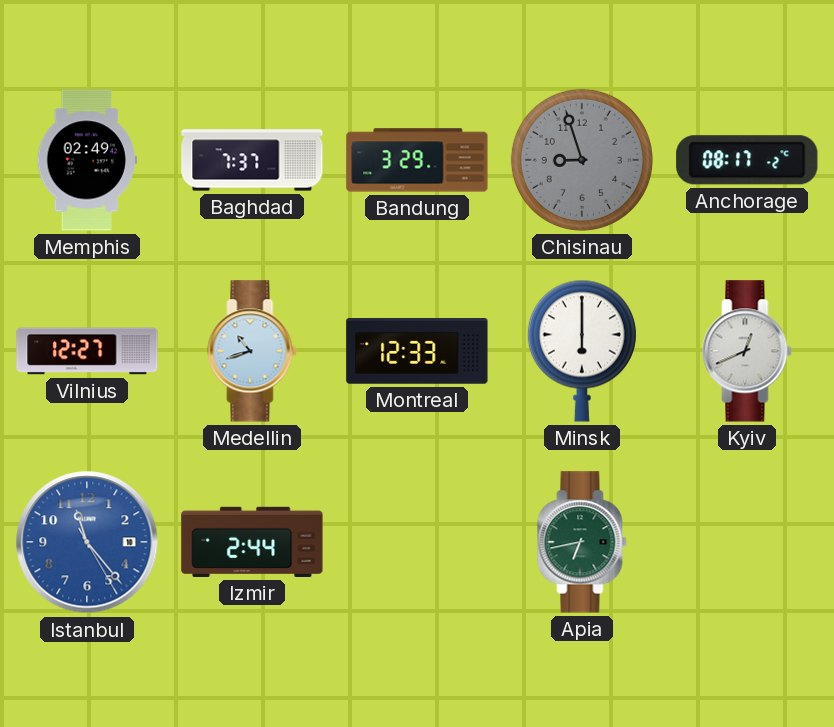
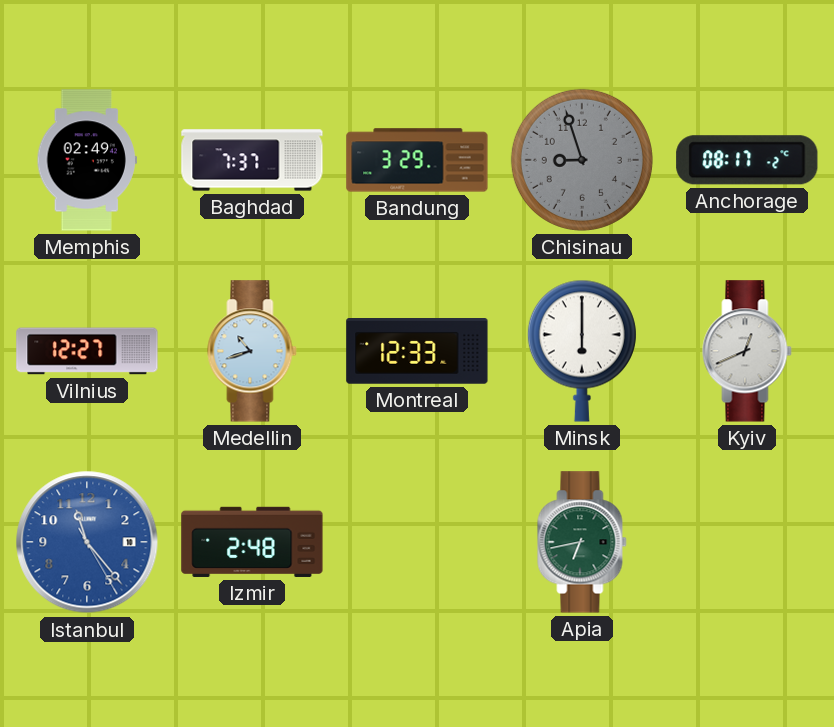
Izmir: 2:44 -> 2:48
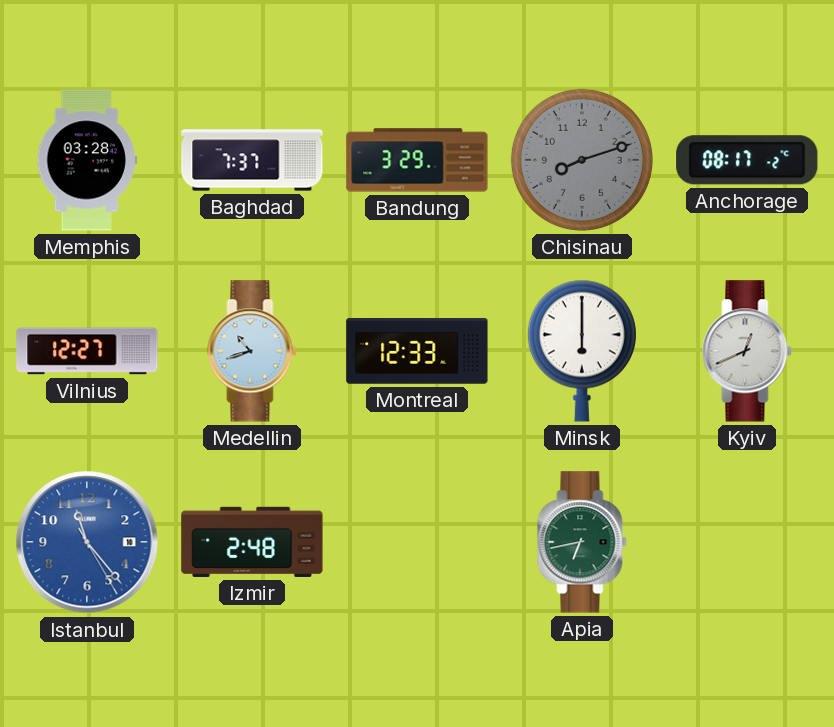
Memphis: 02:49 -> 03:28
Chisinau: 8:57 -> 8:12
